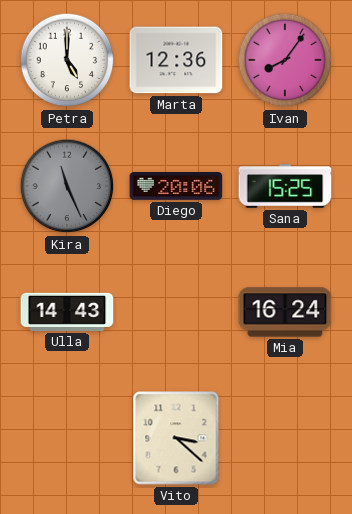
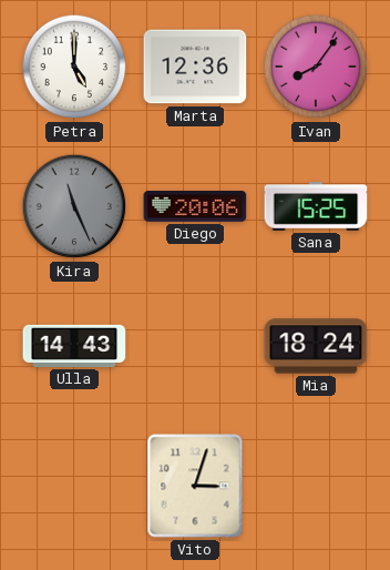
Mia: 16:24 -> 18:24
Vito: 3:22 -> 3:03
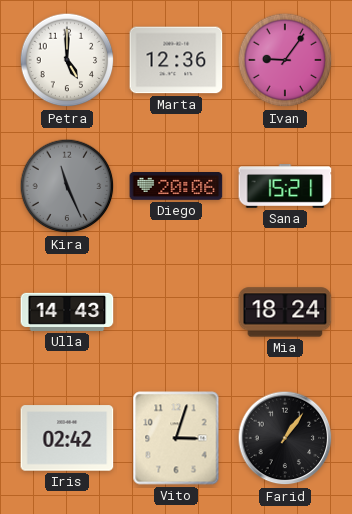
Ivan: 8:06 -> 9:06
Sana: 15:25 -> 15:21
Iris: none -> 02:42
Farid: none -> 1:06
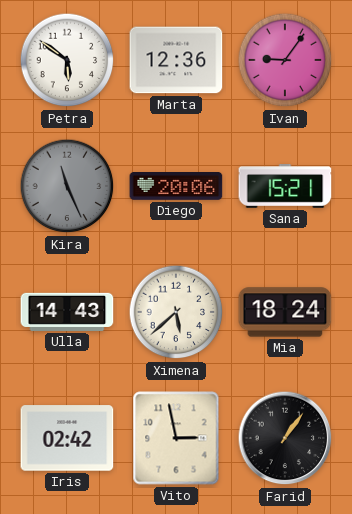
Petra: 5:00 -> 5:51
Ximena: none -> 5:38
Vito: 3:03 -> 2:58
